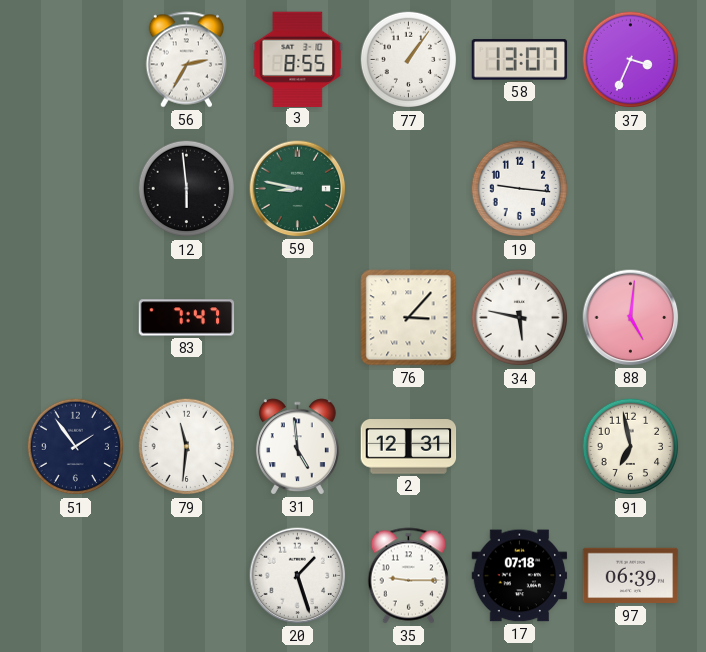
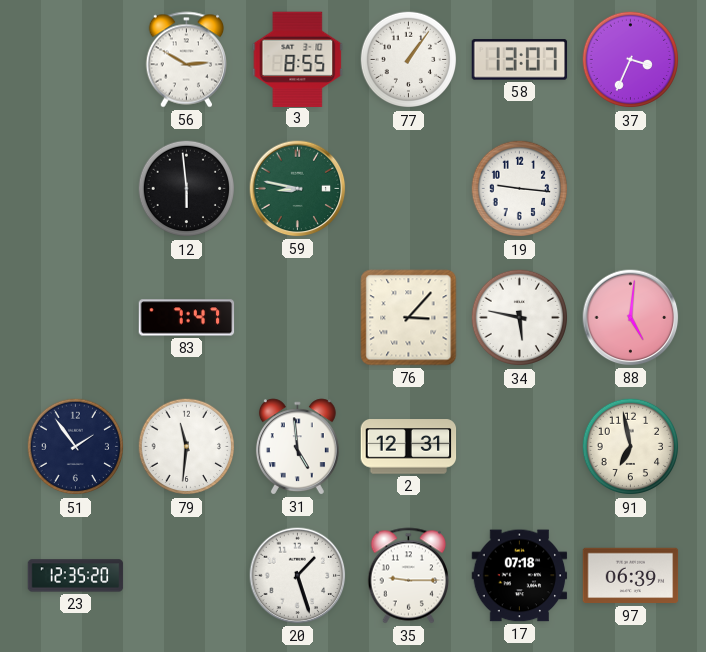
56: 2:35 -> 2:50
23: none -> 12:35
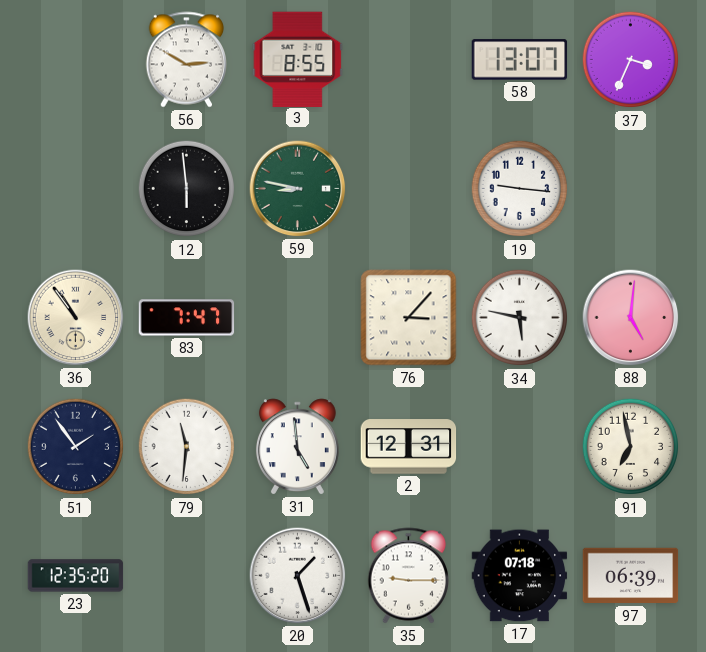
77: 1:06 -> none
36: none -> 10:54
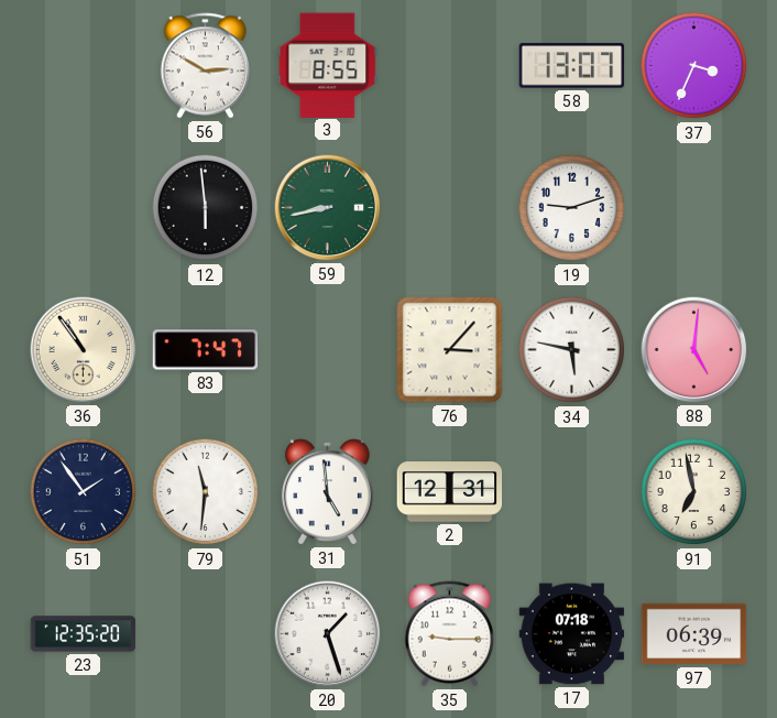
59: 8:47 -> 8:43
19: 9:16 -> 9:12
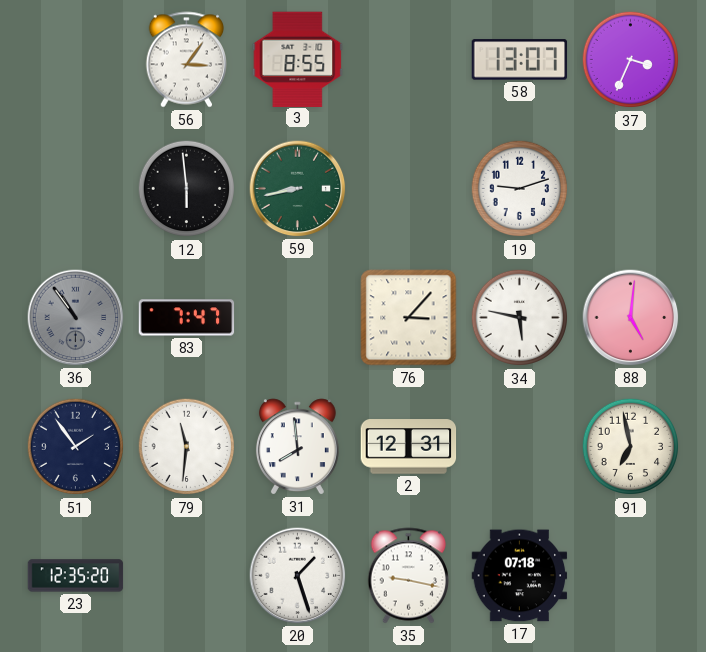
56: 2:50 -> 3:06
36 dial: cream -> grey
31: 4:59 -> 7:59
35: 9:15 -> 9:17
97: 06:39 -> none
